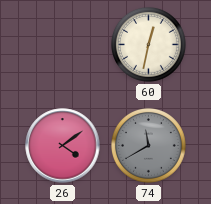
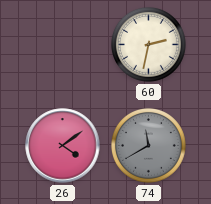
60: 12:32 -> 2:32
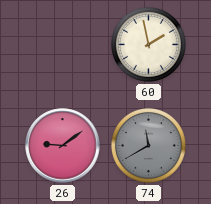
60: 2:32 -> 1:58
26: 4:09 -> 9:09
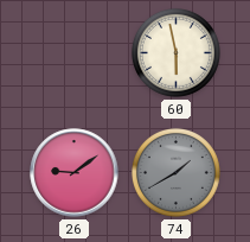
60: 1:58 -> 5:58
74: 11:40 -> 1:40
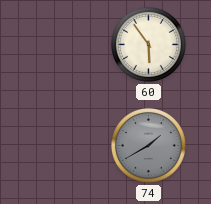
60: 5:58 -> 5:54
26: 9:09 -> none
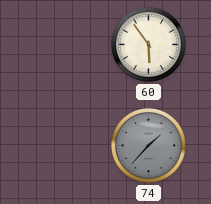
74: 1:40 -> 1:37
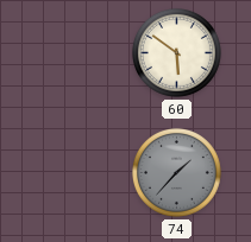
60: 5:54 -> 5:51
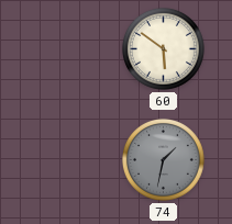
74: 1:37 -> 1:32
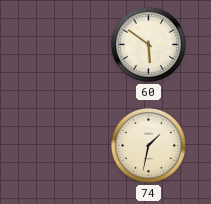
74 dial: grey -> cream
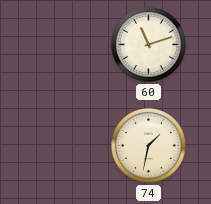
60: 5:51 -> 11:12
